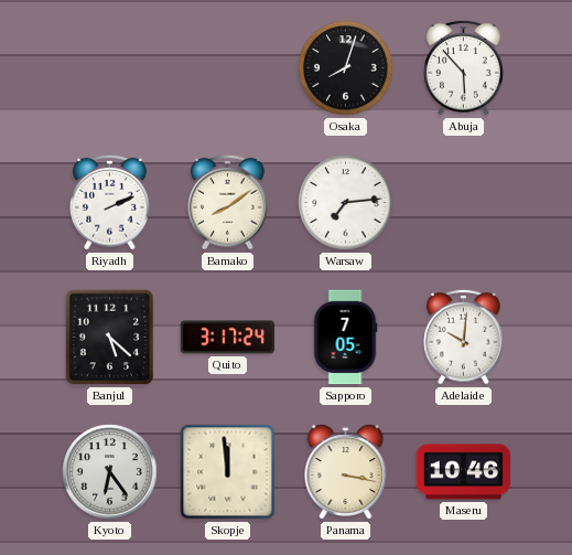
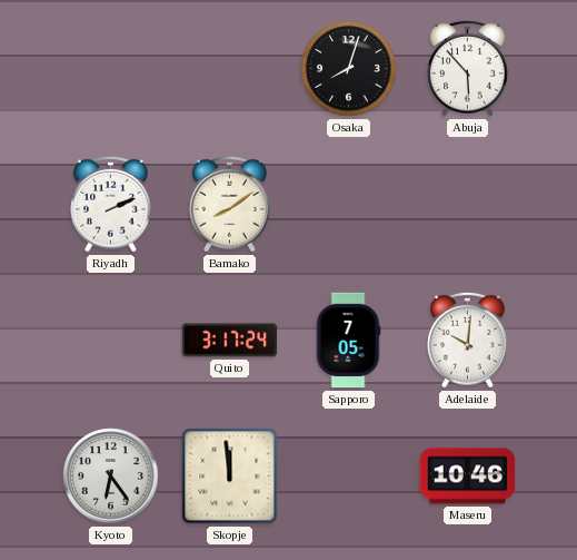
Warsaw: 7:14 -> none
Banjul: 5:22 -> none
Panama: 3:17 -> none
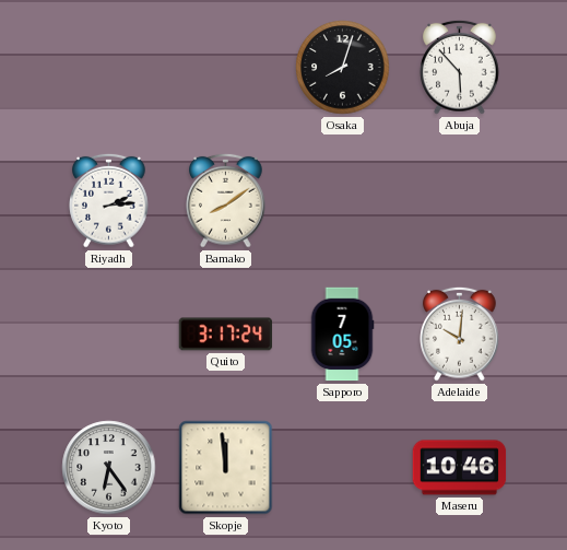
Riyadh: 2:11 -> 2:14
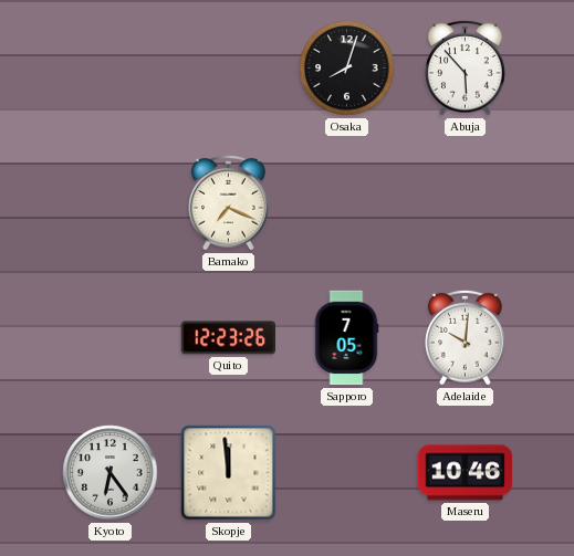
Riyadh: 2:14 -> none
Bamako: 8:09 -> 7:19
Quito: 3:17 -> 12:23
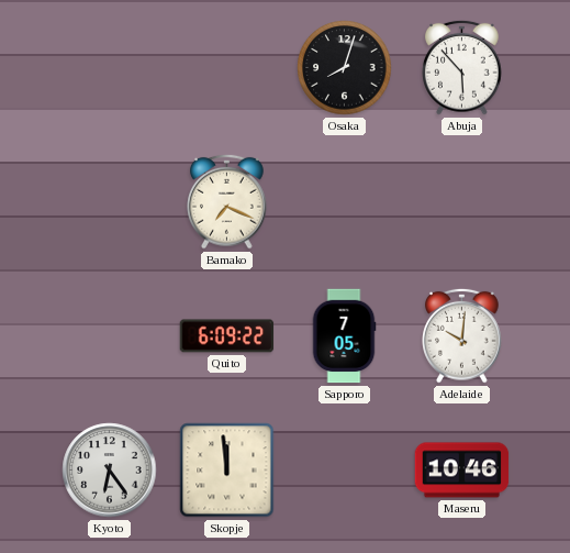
Quito: 12:23 -> 6:09
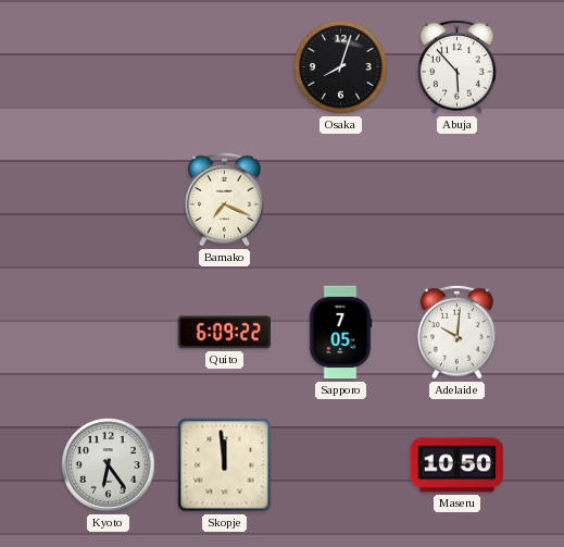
Maseru: 10:46 -> 10:50
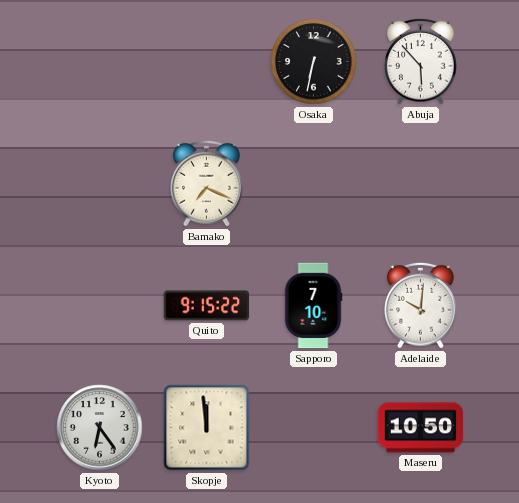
Osaka: 8:03 -> 6:32
Quito: 6:09 -> 9:15
Sapporo: 7:05 -> 7:10
